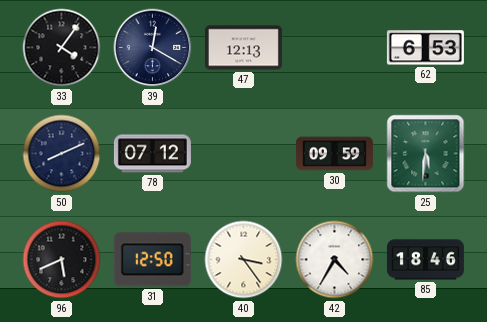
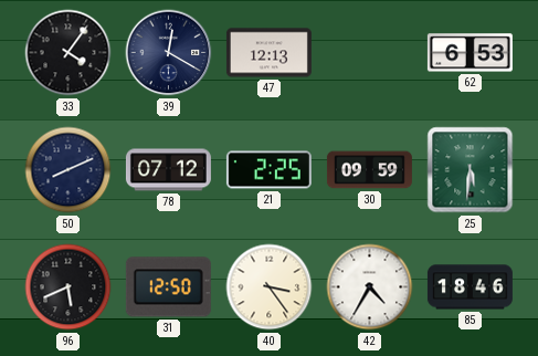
21: none -> 2:25
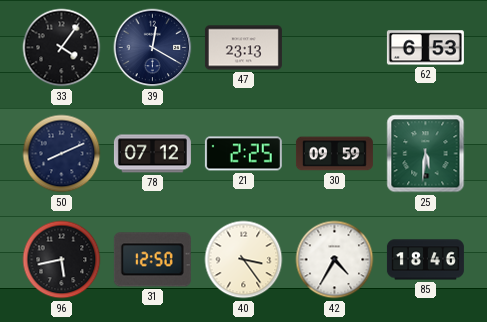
47: 12:13 -> 23:13
96: 5:41 -> 5:43
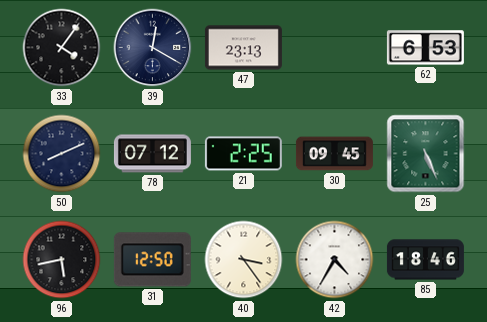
30: 09:59 -> 09:45
25: 5:31 -> 5:26
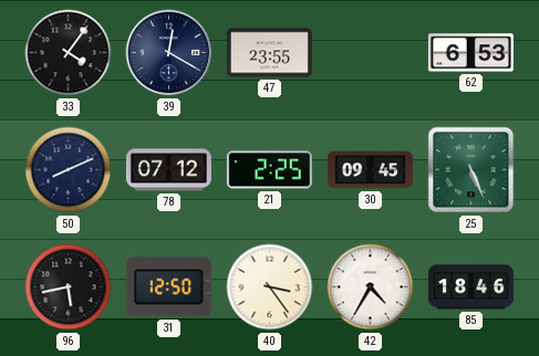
47: 23:13 -> 23:55
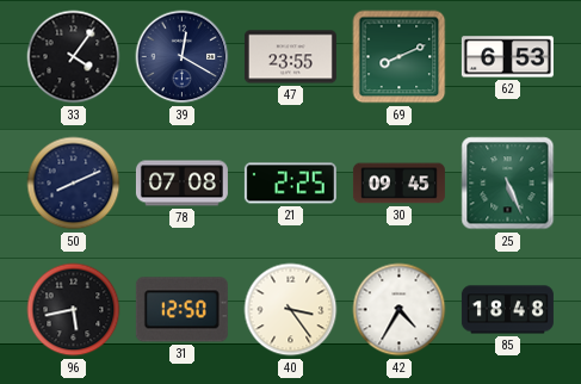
69: none -> 8:11
78: 07:12 -> 07:08
85: 18:46 -> 18:48
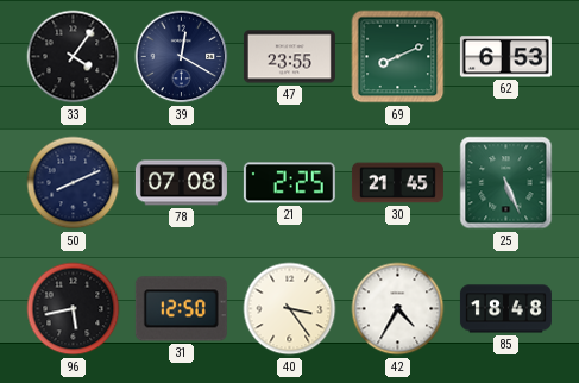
30: 09:45 -> 21:45
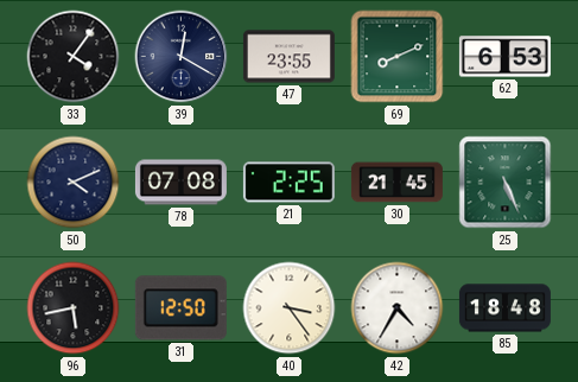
50: 8:11 -> 4:11
